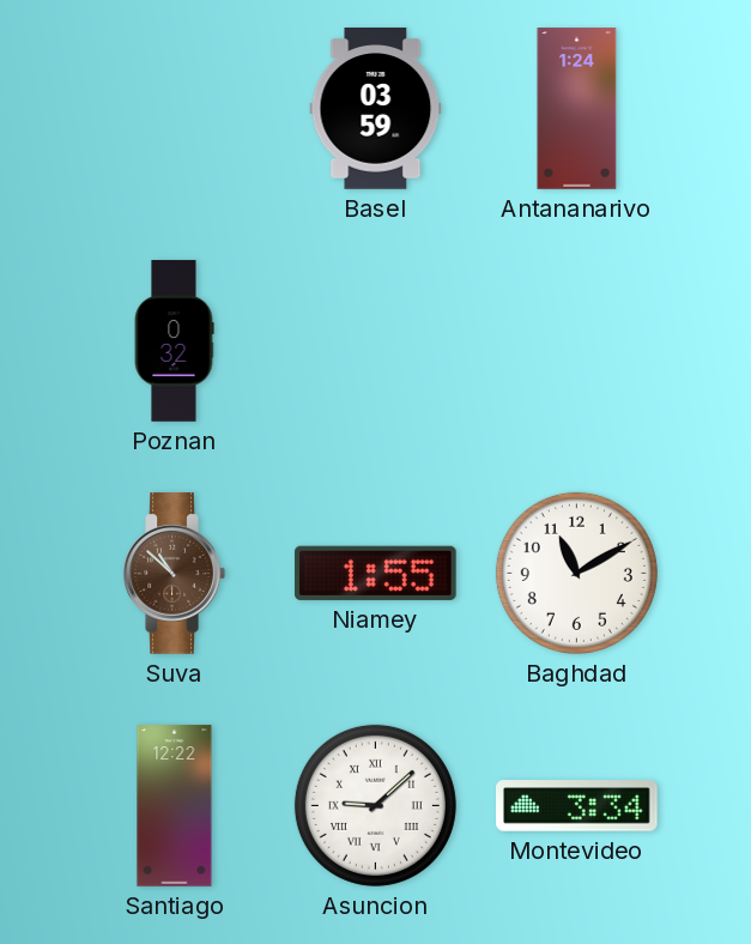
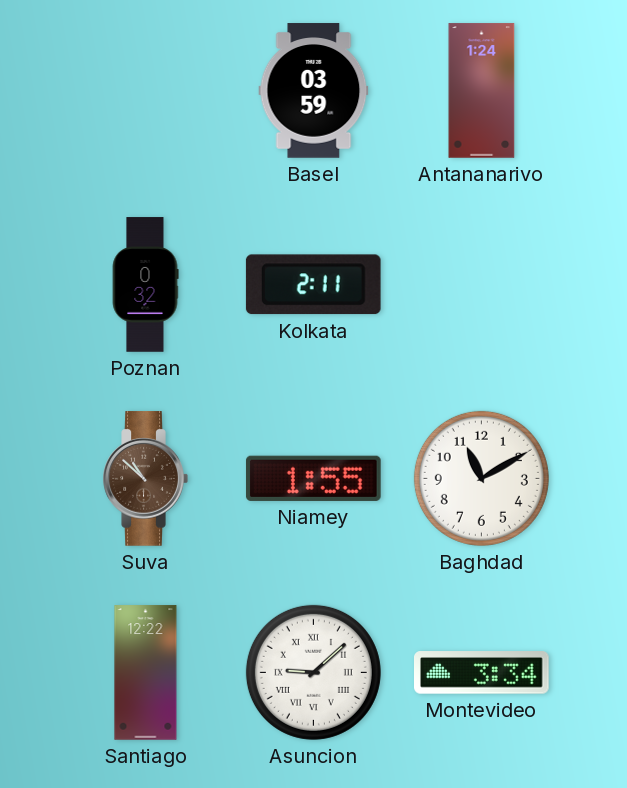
Kolkata: none -> 2:11
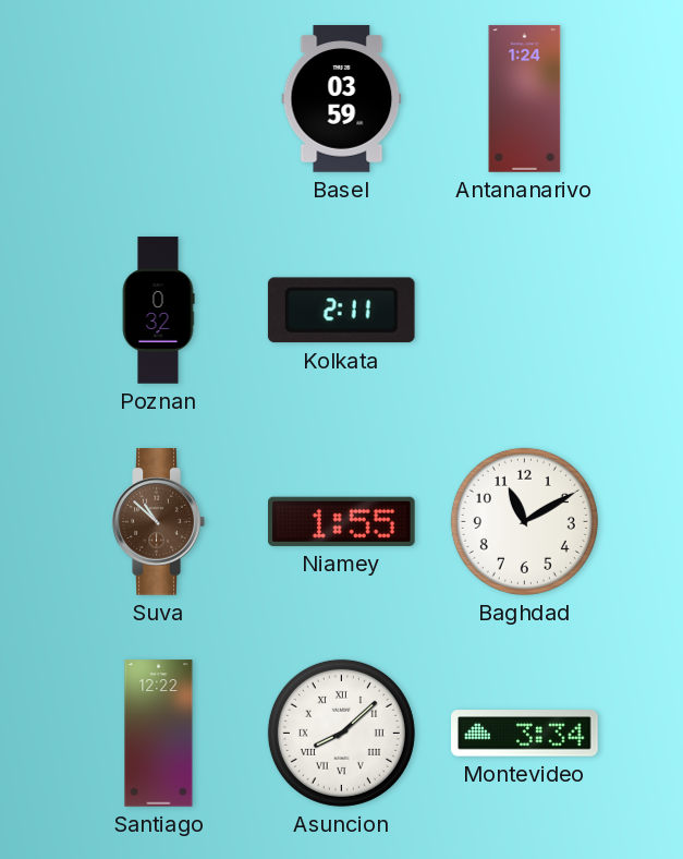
Asuncion: 9:08 -> 8:08
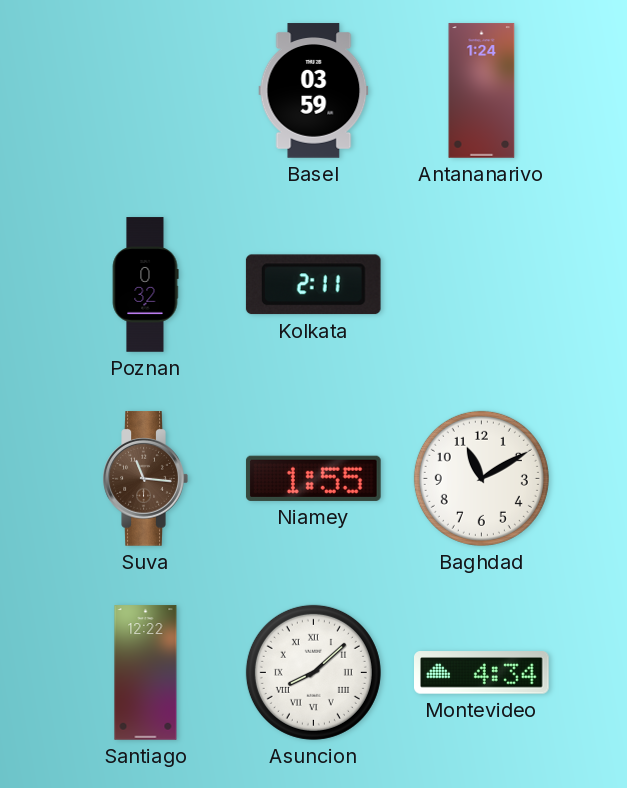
Suva: 10:52 -> 11:16
Montevideo: 3:34 -> 4:34
